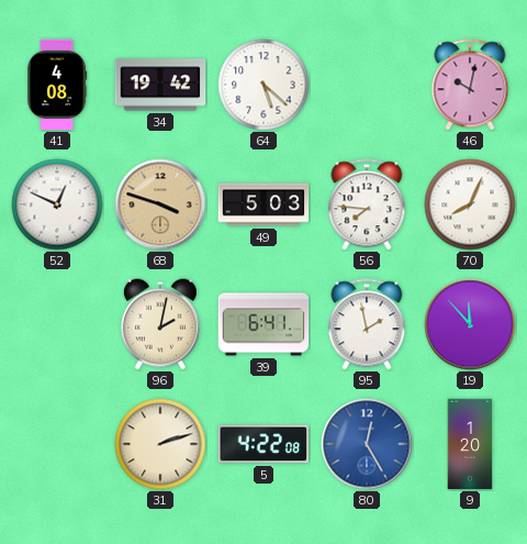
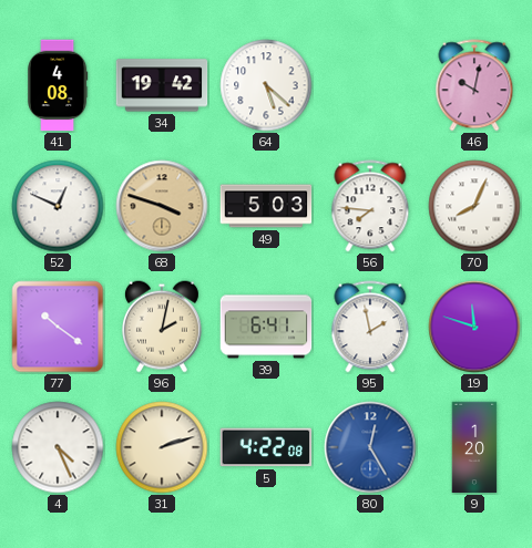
77: none -> 10:21
19: 11:53 -> 11:48
4: none -> 4:26
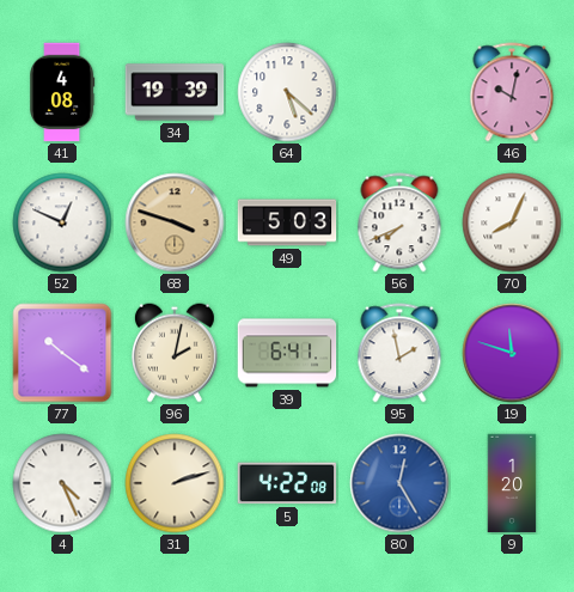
34: 19:42 -> 19:39
56: 7:46 -> 7:41
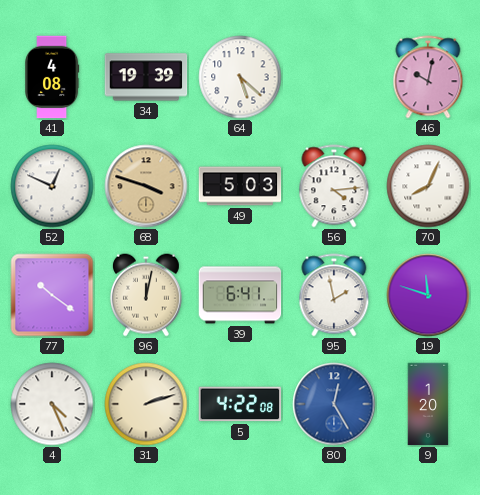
56: 7:41 -> 4:14
96: 2:02 -> 12:02
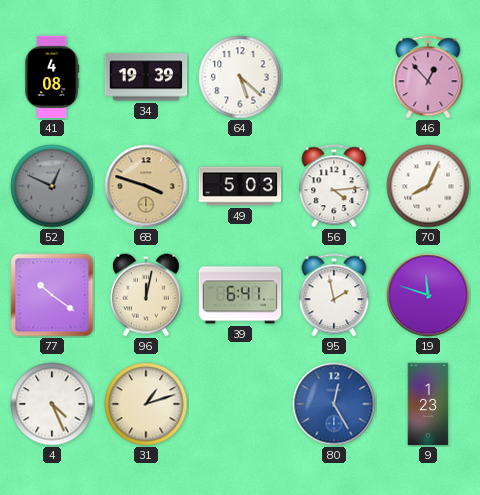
46: 10:02 -> 12:53
52 dial: white -> grey
31: 2:12 -> 1:12
5: 4:22 -> none
9: 1:20 -> 1:23
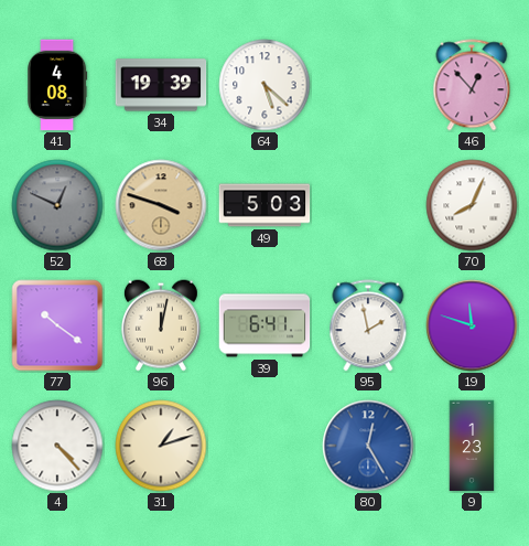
56: 4:14 -> none
4: 4:26 -> 4:23
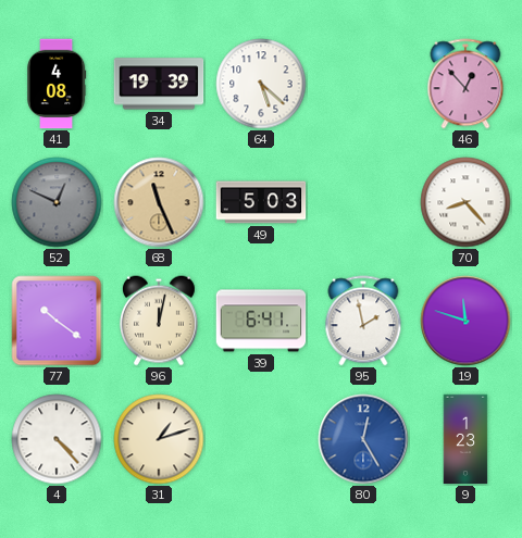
68: 3:48 -> 11:26
70: 8:04 -> 8:23
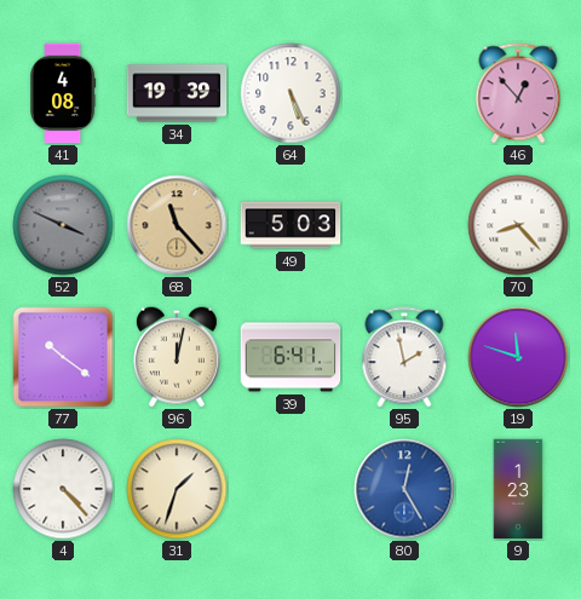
64: 5:22 -> 5:26
52: 12:49 -> 3:49
68: 11:26 -> 11:23
31: 1:12 -> 1:33
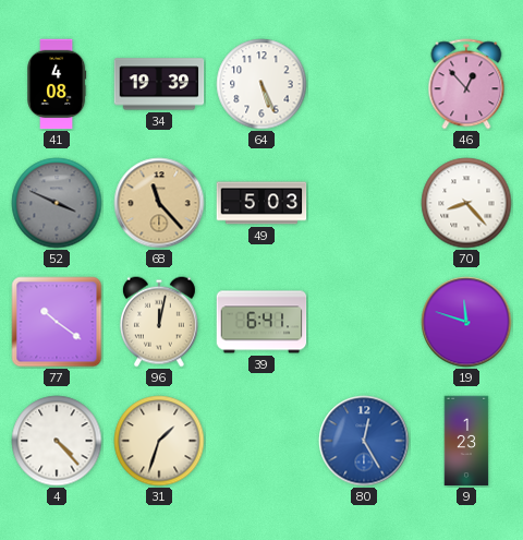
95: 1:58 -> none
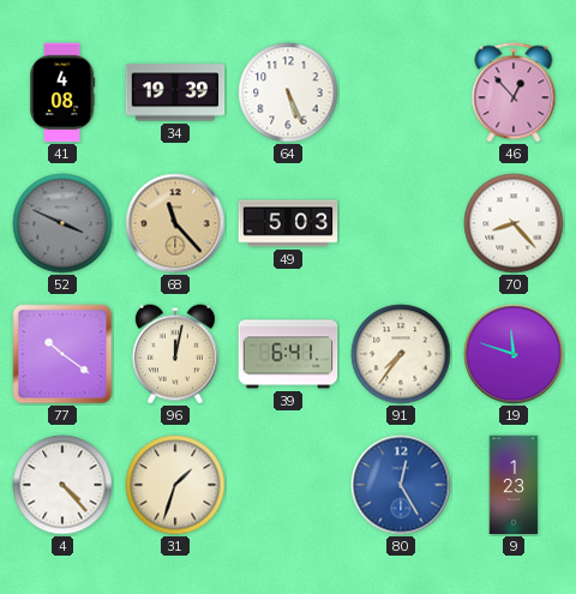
91: none -> 7:36
